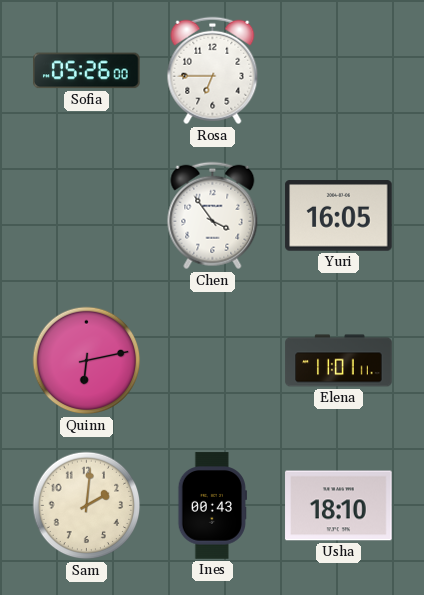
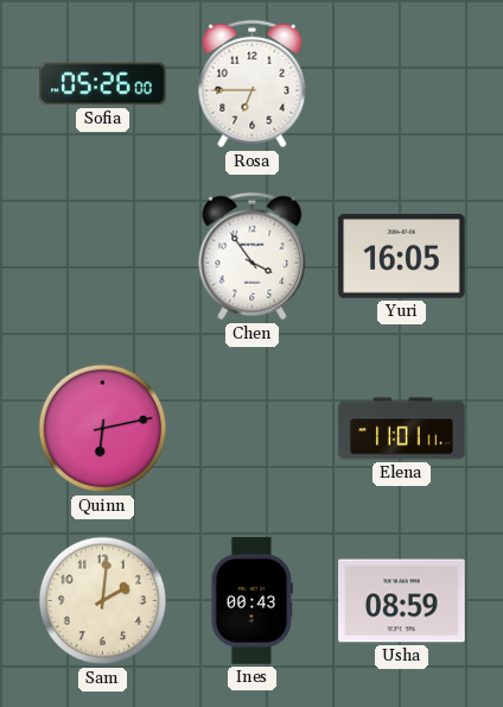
Usha: 18:10 -> 08:59
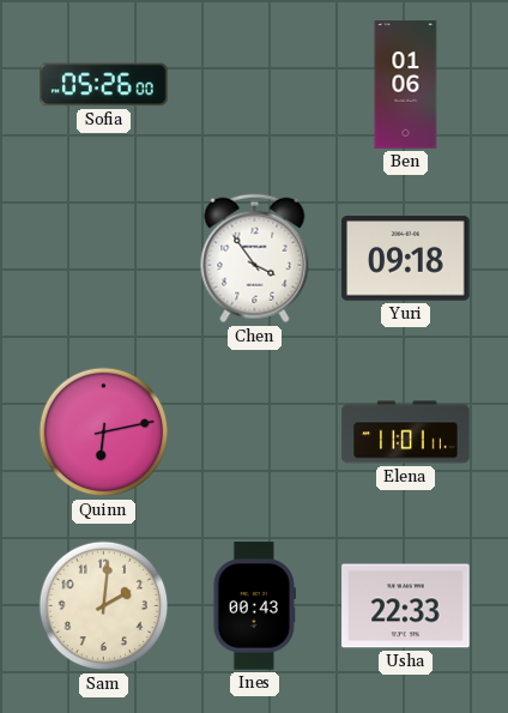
Rosa: 6:45 -> none
Ben: none -> 01:06
Yuri: 16:05 -> 09:18
Usha: 08:59 -> 22:33
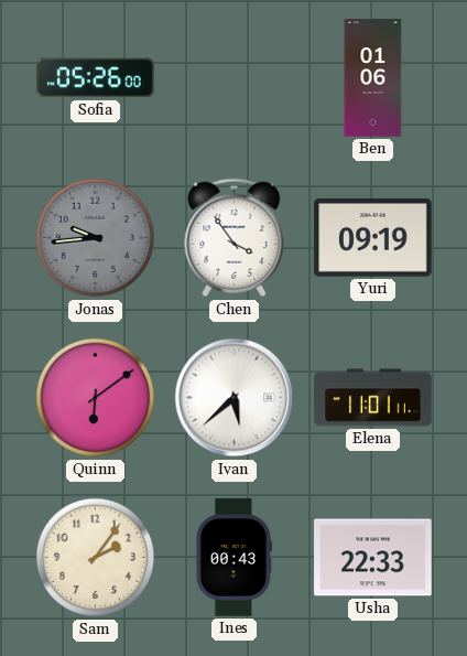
Jonas: none -> 9:44
Yuri: 09:18 -> 09:19
Quinn: 6:13 -> 6:09
Ivan: none -> 5:38
Sam: 2:01 -> 2:06
